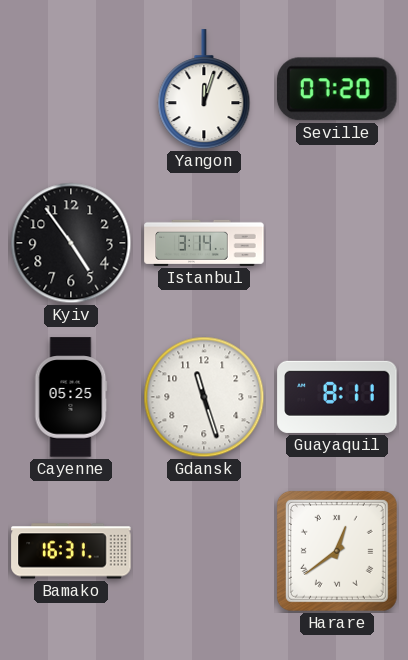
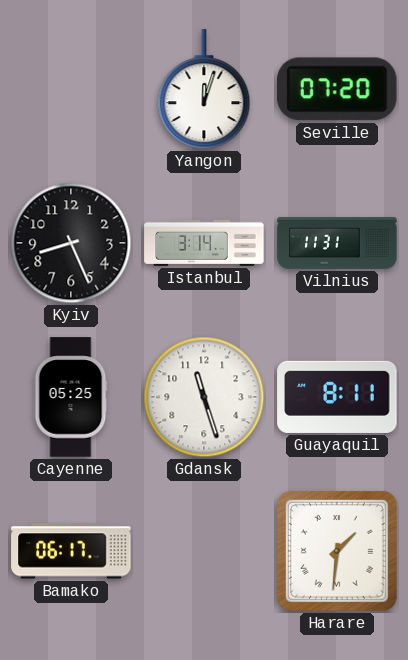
Kyiv: 4:54 -> 8:26
Vilnius: none -> 11:31
Bamako: 16:31 -> 06:17
Harare: 12:39 -> 1:31
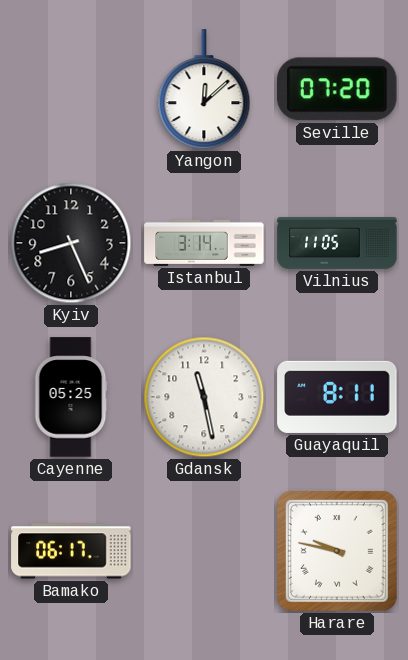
Yangon: 12:03 -> 12:08
Vilnius: 11:31 -> 11:05
Gdansk: 11:27 -> 11:28
Harare: 1:31 -> 9:47
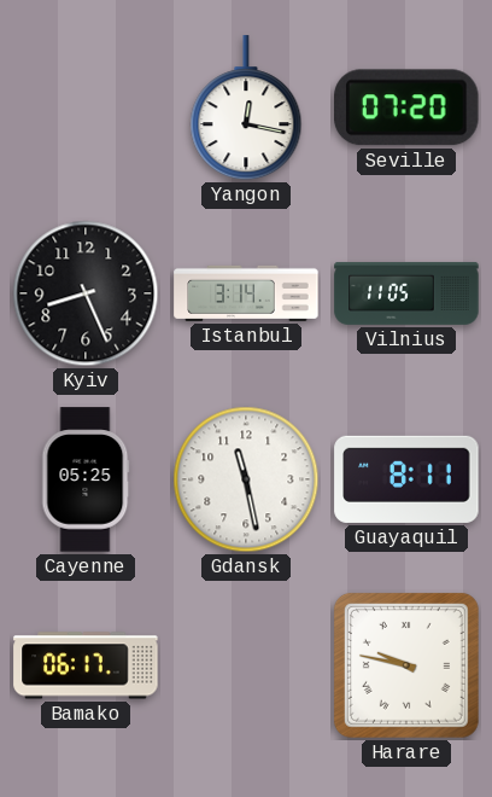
Yangon: 12:08 -> 12:17
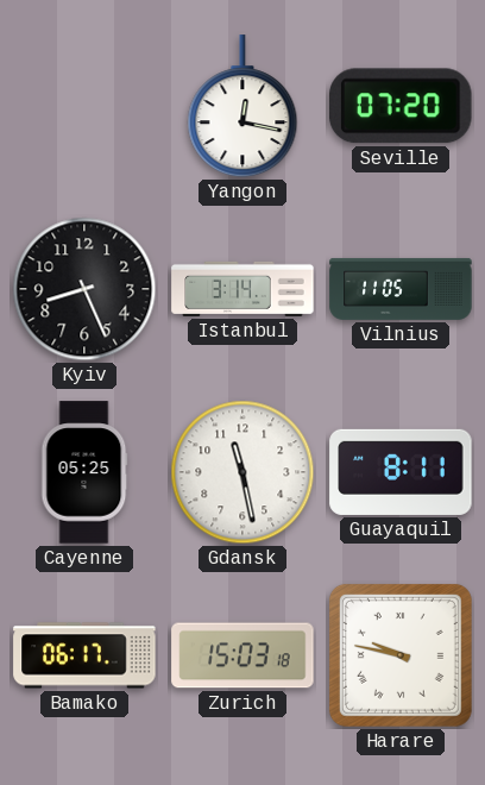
Zurich: none -> 15:03
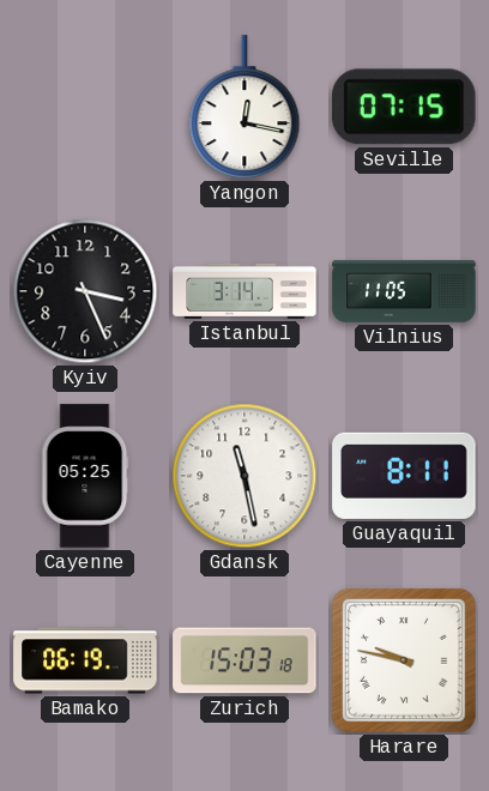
Seville: 07:20 -> 07:15
Kyiv: 8:26 -> 3:26
Bamako: 06:17 -> 06:19
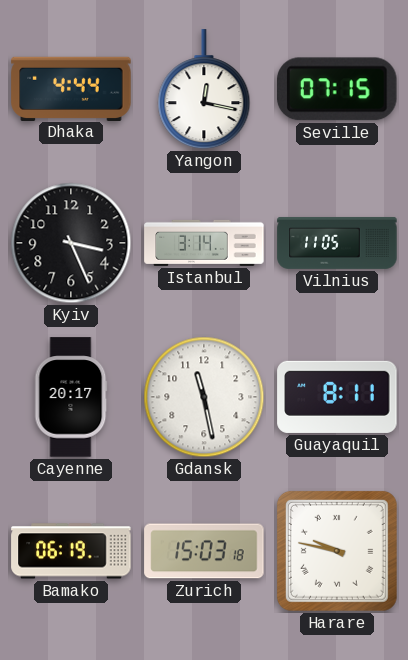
Dhaka: none -> 4:44
Cayenne: 05:25 -> 20:17
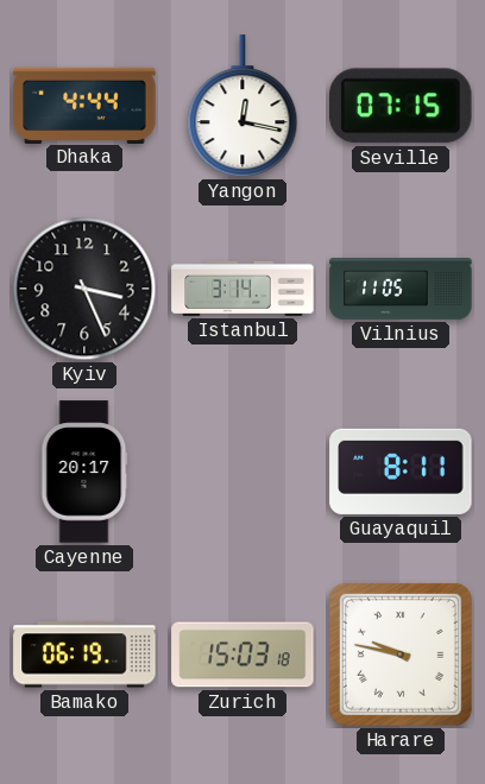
Gdansk: 11:28 -> none
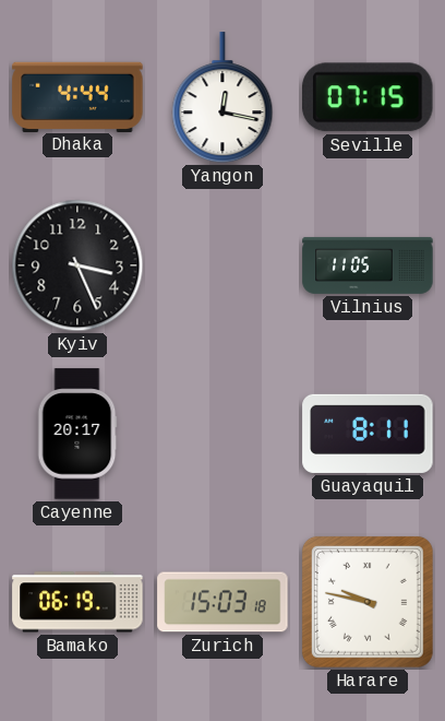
Istanbul: 3:14 -> none
